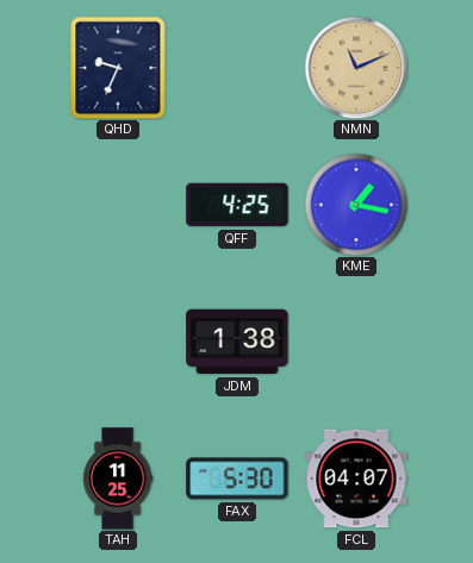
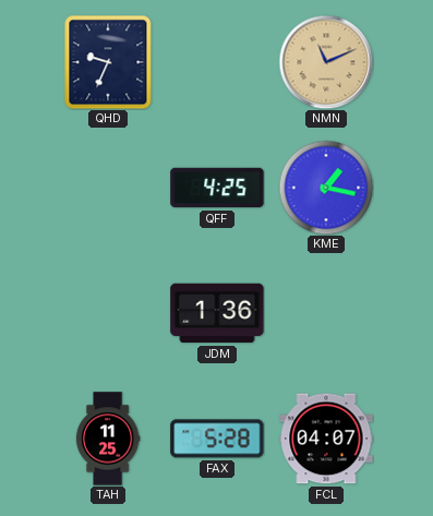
JDM: 1:38 -> 1:36
FAX: 5:30 -> 5:28
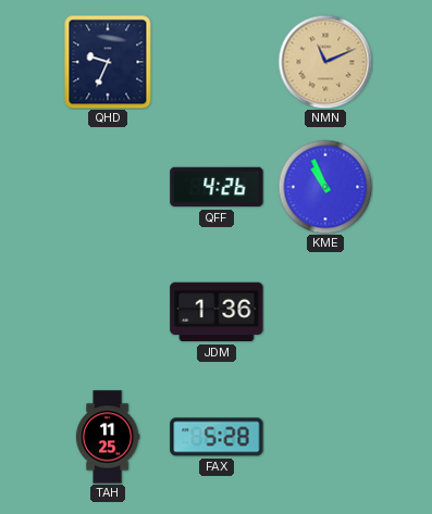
QFF: 4:25 -> 4:26
KME: 1:17 -> 10:56
FCL: 04:07 -> none
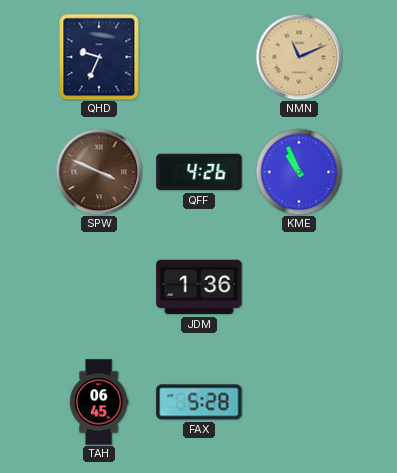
SPW: none -> 3:49
TAH: 11:25 -> 06:45
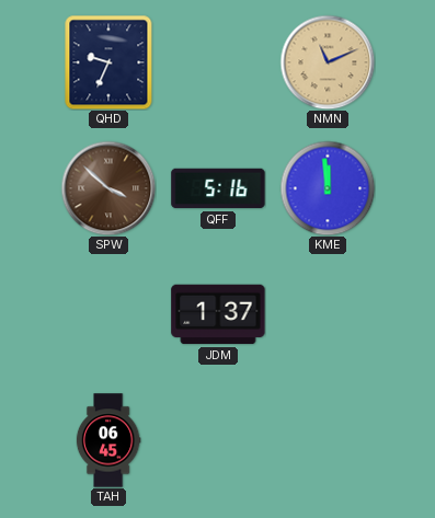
SPW: 3:49 -> 3:52
QFF: 4:26 -> 5:16
KME: 10:56 -> 11:59
JDM: 1:36 -> 1:37
FAX: 5:28 -> none
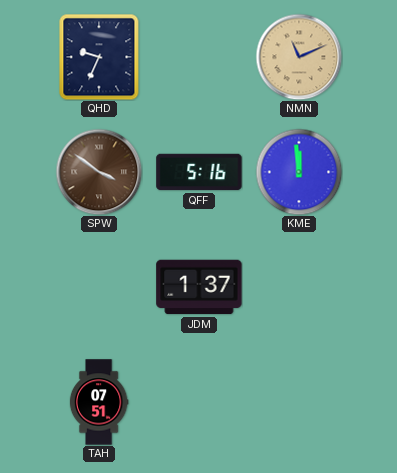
SPW: 3:52 -> 3:51
TAH: 06:45 -> 07:51
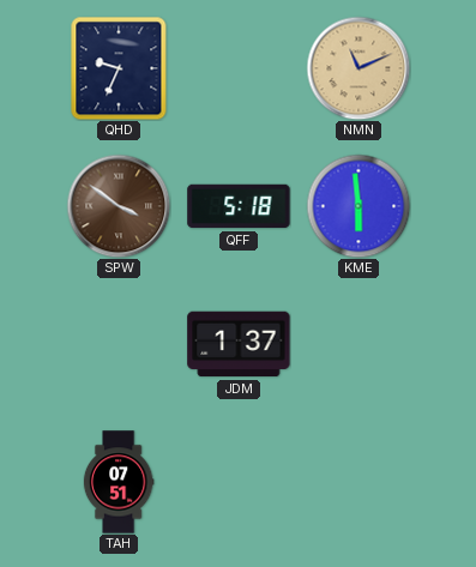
QFF: 5:16 -> 5:18
KME: 11:59 -> 5:59
